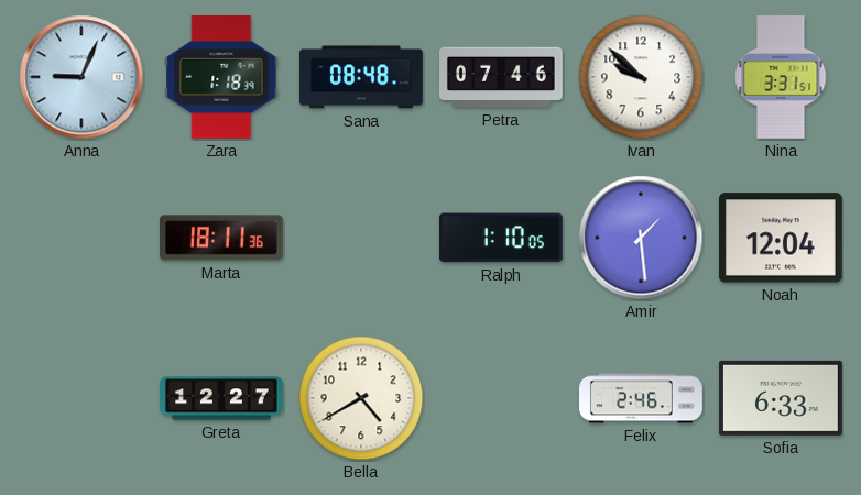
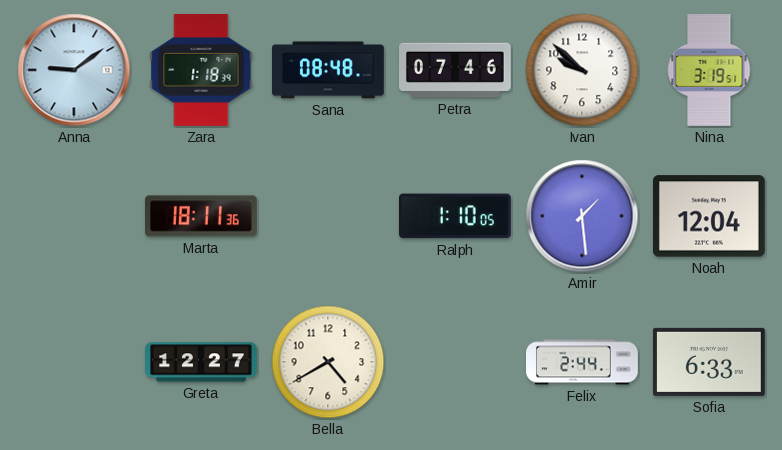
Anna: 9:04 -> 9:09
Nina: 3:31 -> 3:19
Felix: 2:46 -> 2:44
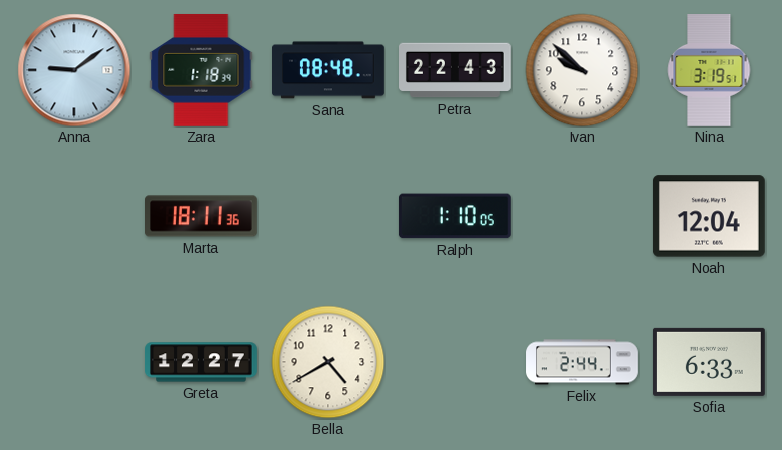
Petra: 07:46 -> 22:43
Amir: 1:29 -> none
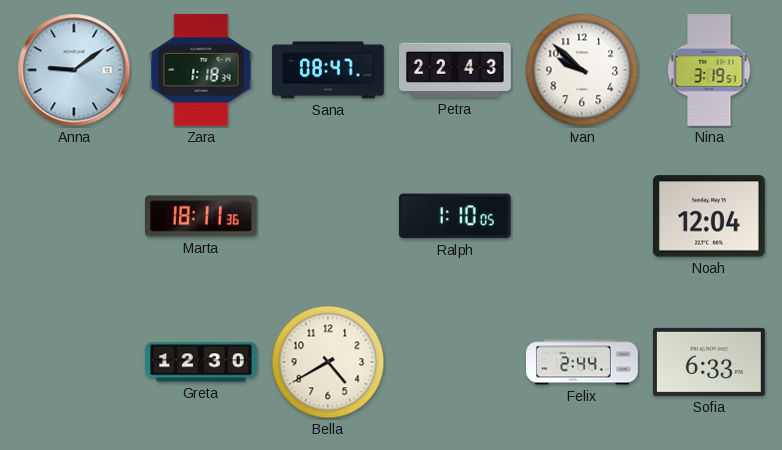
Sana: 08:48 -> 08:47
Greta: 12:27 -> 12:30
